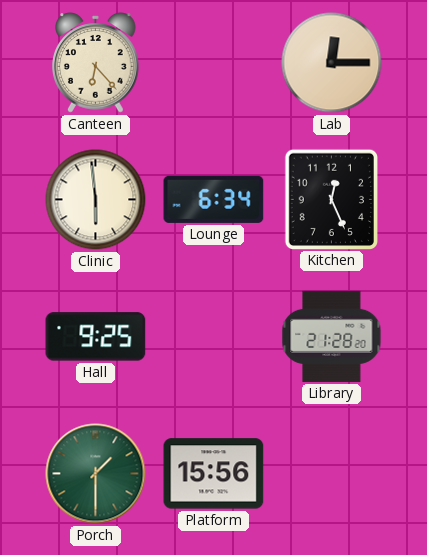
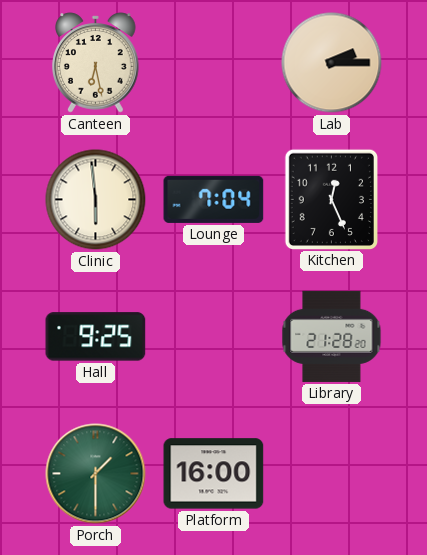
Canteen: 6:23 -> 6:28
Lab: 12:15 -> 2:15
Lounge: 6:34 -> 7:04
Platform: 15:56 -> 16:00
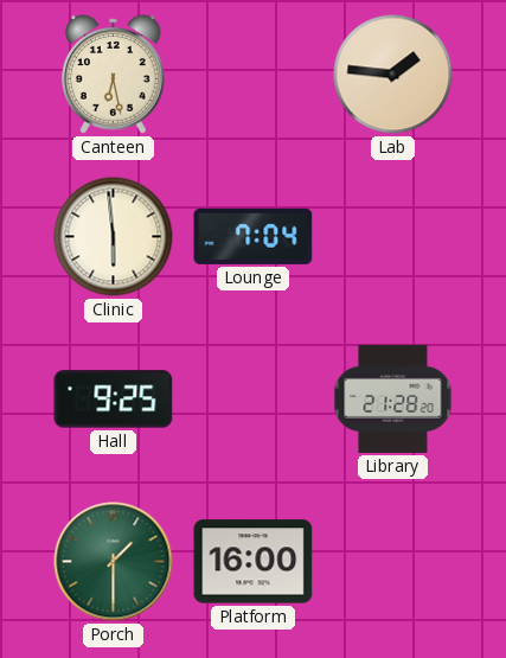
Lab: 2:15 -> 1:46
Kitchen: 12:26 -> none
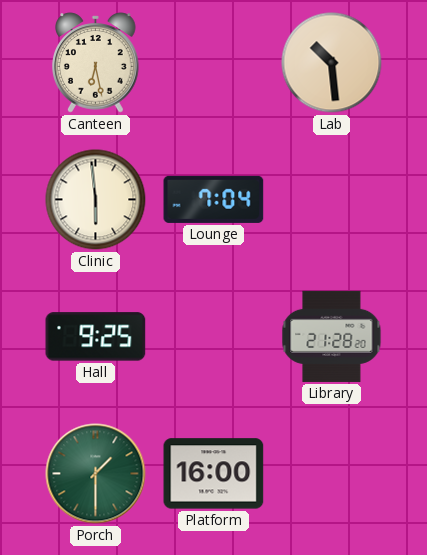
Lab: 1:46 -> 10:29
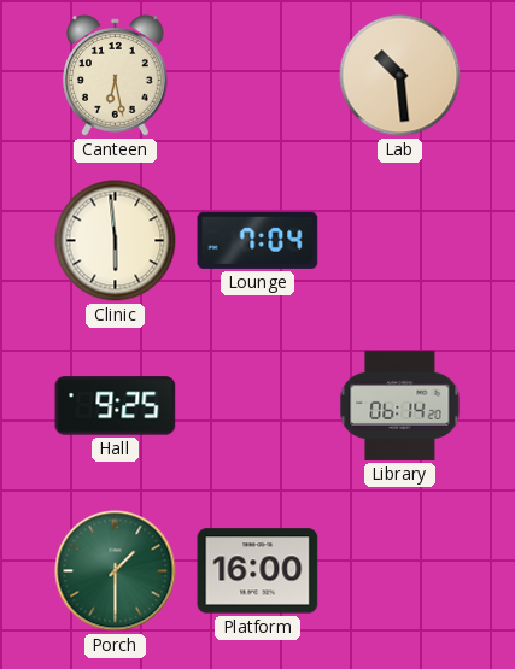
Library: 21:28 -> 06:14
